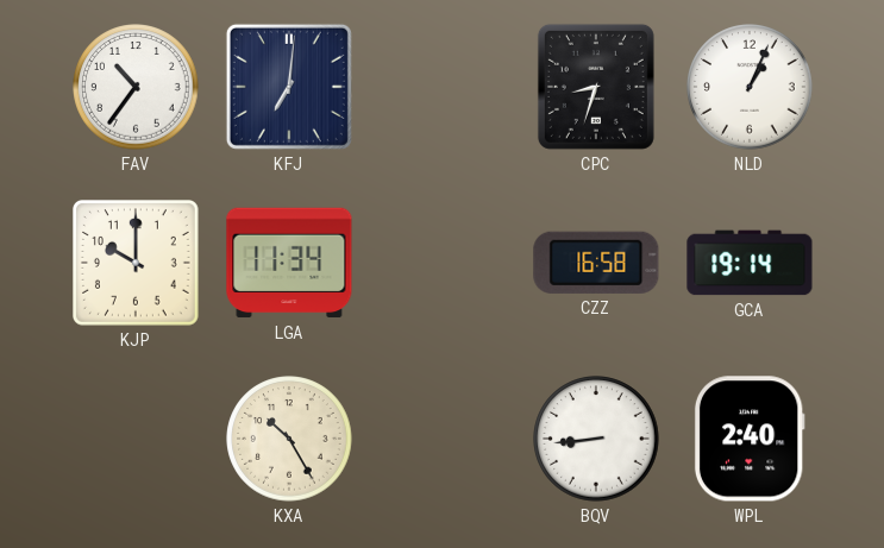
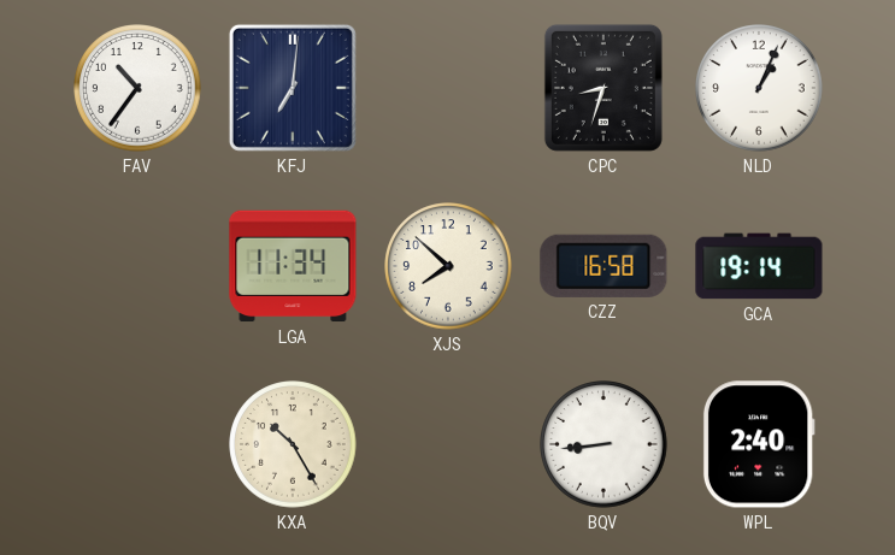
KJP: 10:00 -> none
XJS: none -> 7:52
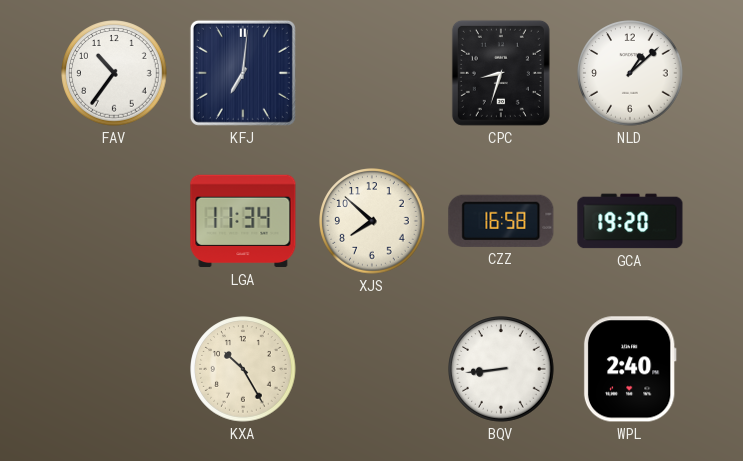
NLD: 1:04 -> 1:08
GCA: 19:14 -> 19:20
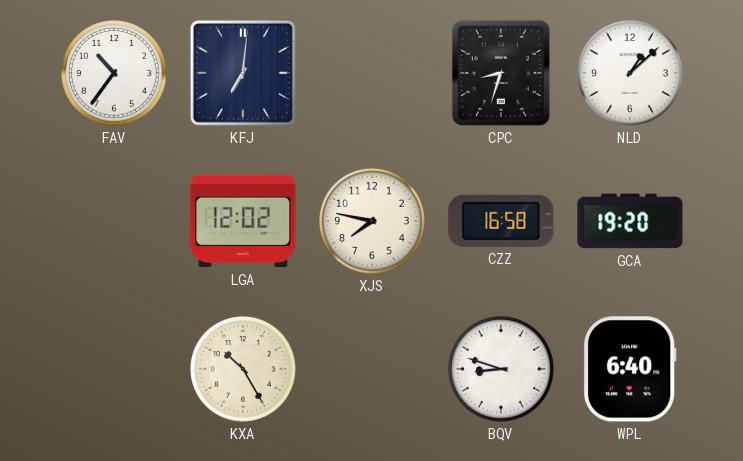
LGA: 11:34 -> 12:02
XJS: 7:52 -> 7:47
BQV: 8:44 -> 8:48
WPL: 2:40 -> 6:40
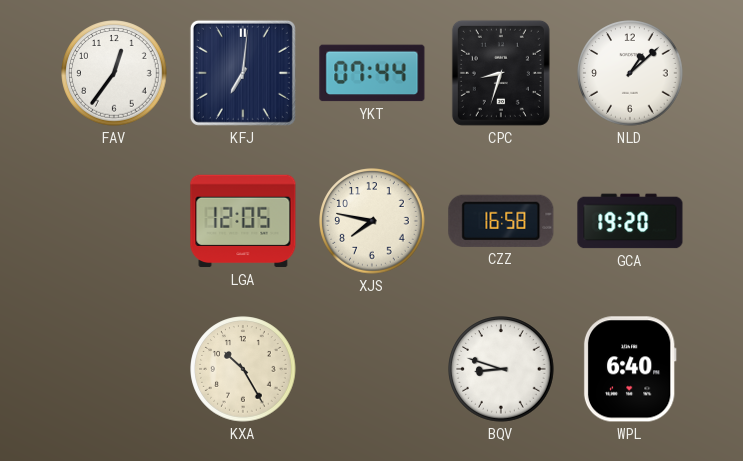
FAV: 10:36 -> 12:36
YKT: none -> 07:44
LGA: 12:02 -> 12:05
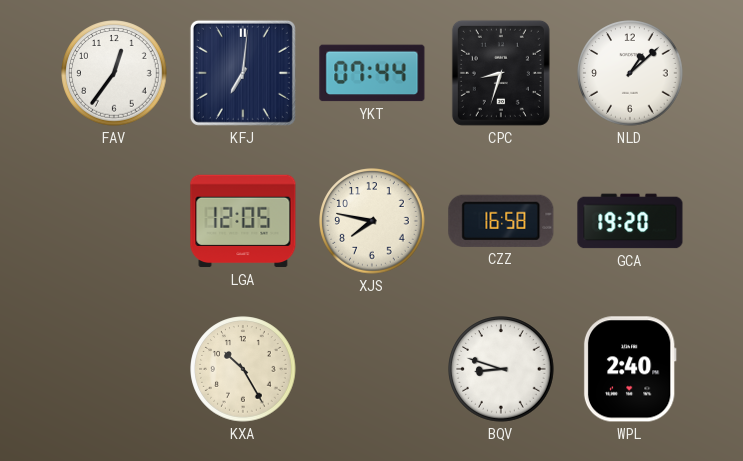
WPL: 6:40 -> 2:40
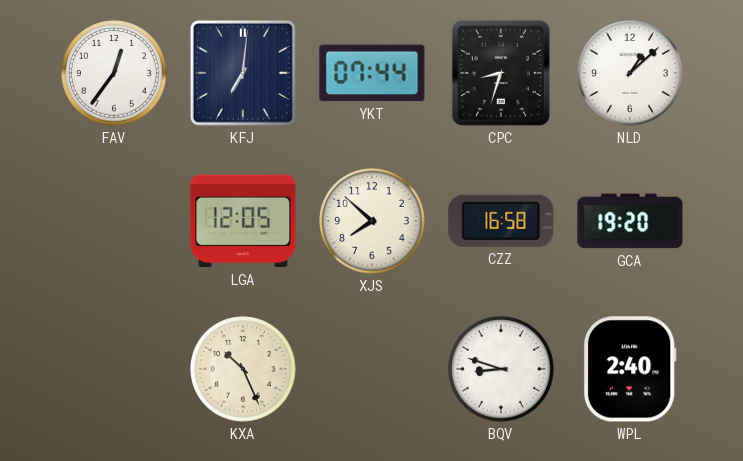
XJS: 7:47 -> 7:52
KXA: 10:25 -> 10:26
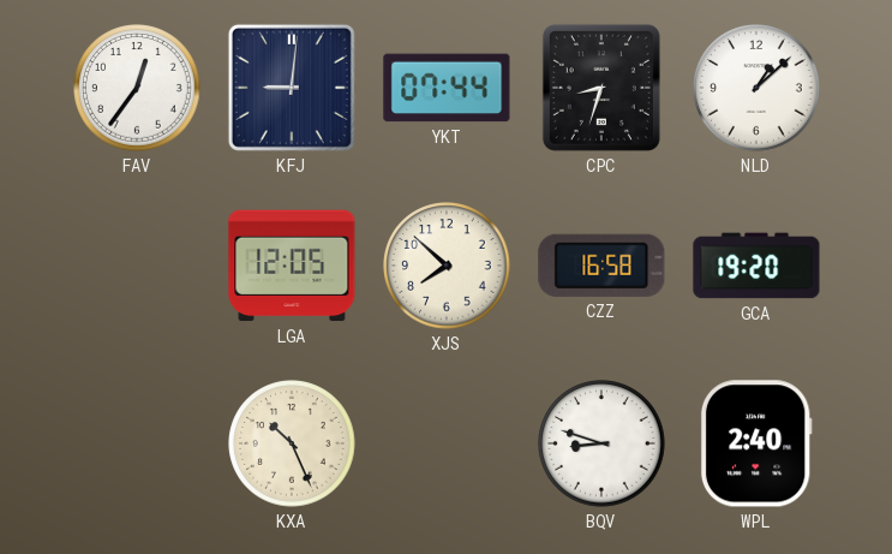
KFJ: 7:01 -> 9:01
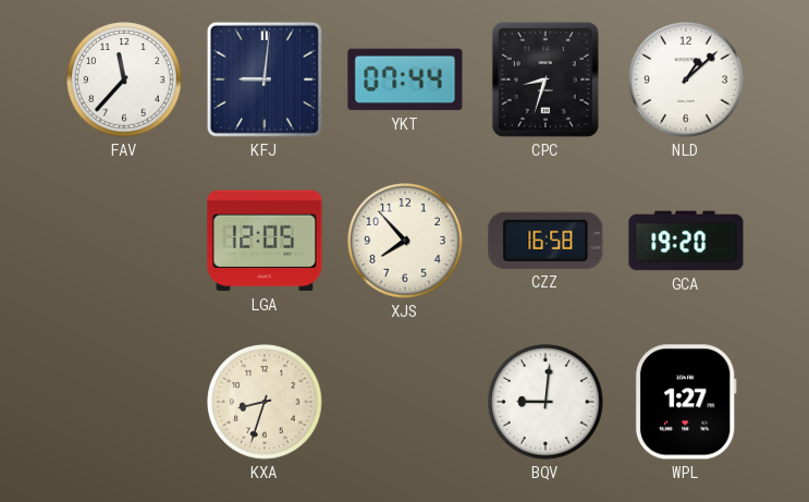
FAV: 12:36 -> 11:37
XJS: 7:52 -> 7:53
KXA: 10:26 -> 8:33
BQV: 8:48 -> 9:01
WPL: 2:40 -> 1:27
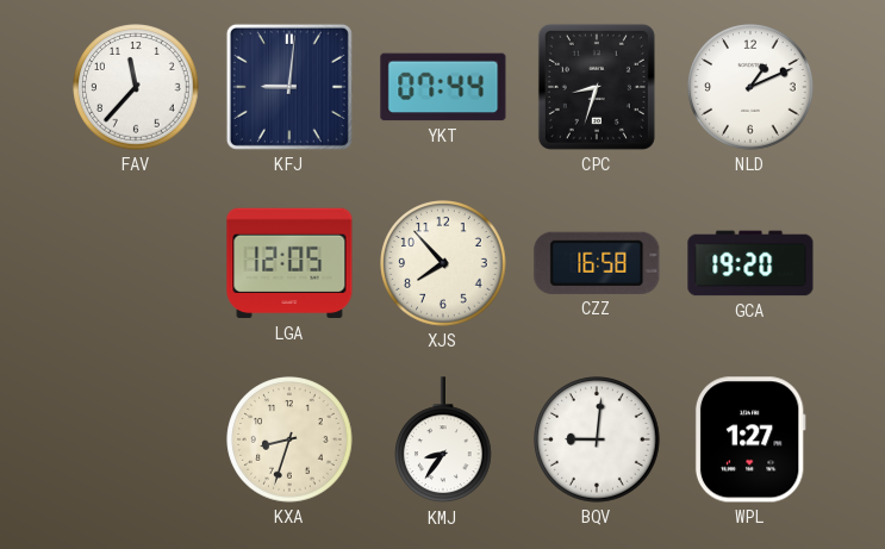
NLD: 1:08 -> 1:11
KMJ: none -> 8:36
